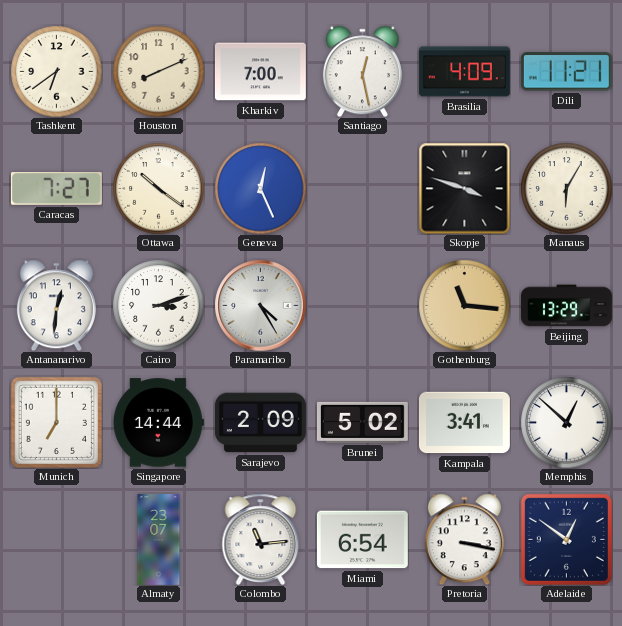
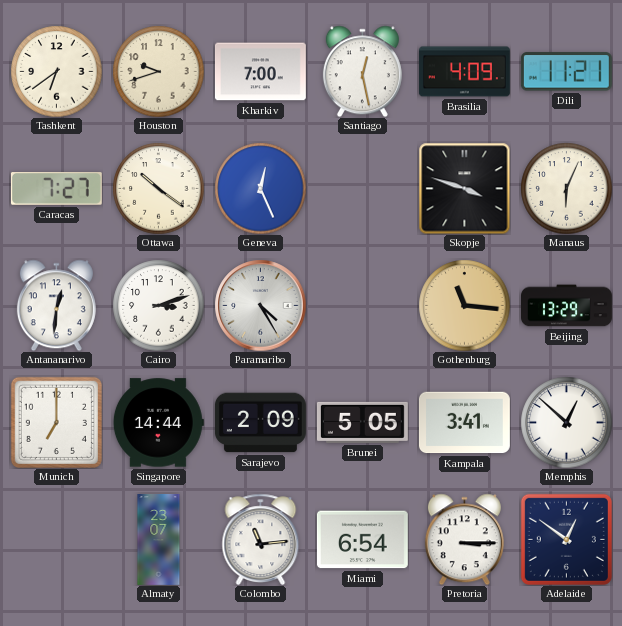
Houston: 8:11 -> 9:42
Manaus: 6:05 -> 6:04
Brunei: 5:02 -> 5:05
Pretoria: 3:17 -> 3:15
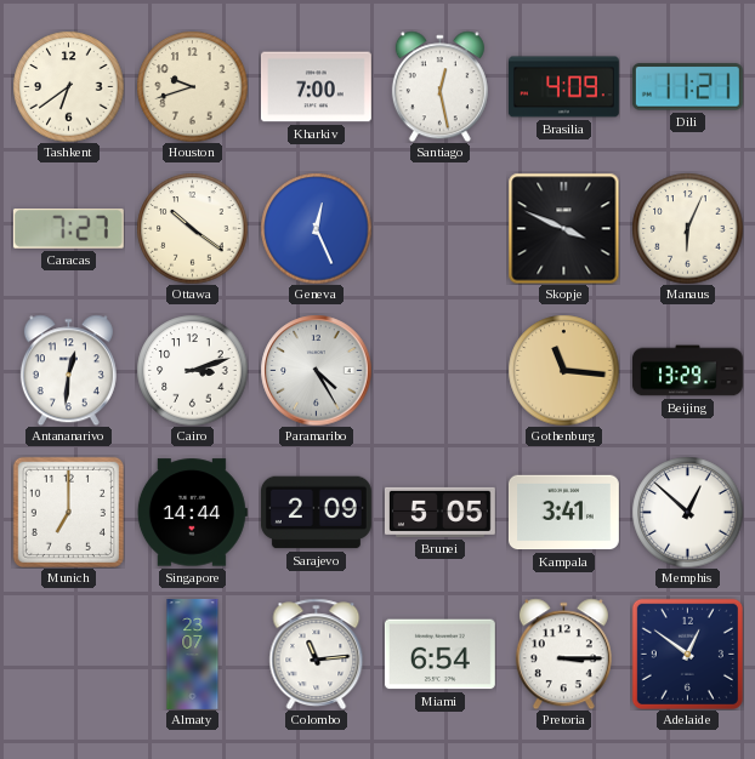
Skopje: 3:48 -> 3:49
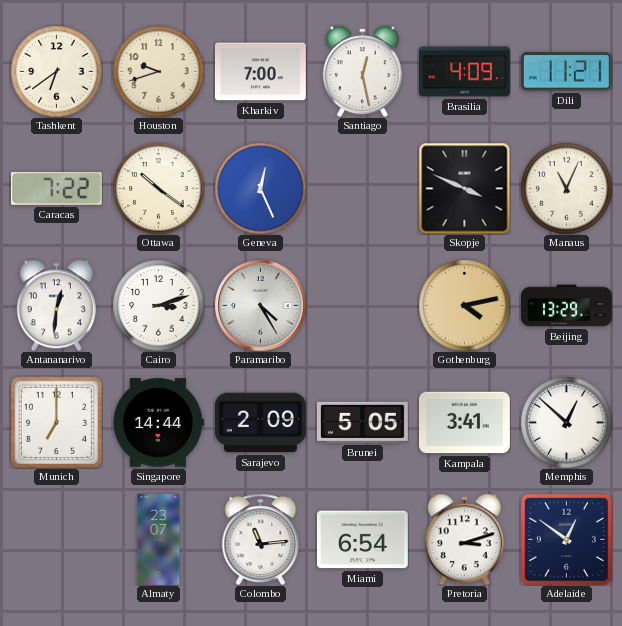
Caracas: 7:27 -> 7:22
Manaus: 6:04 -> 11:04
Gothenburg: 11:16 -> 4:13
Pretoria: 3:15 -> 3:12
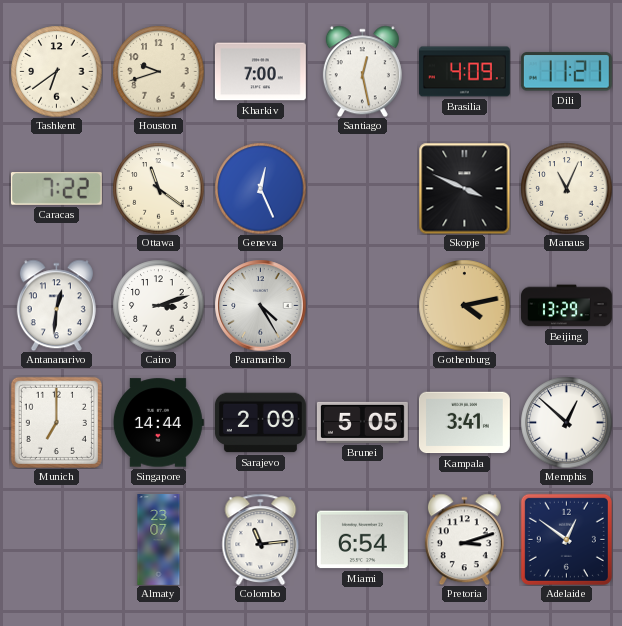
Ottawa: 10:21 -> 11:21
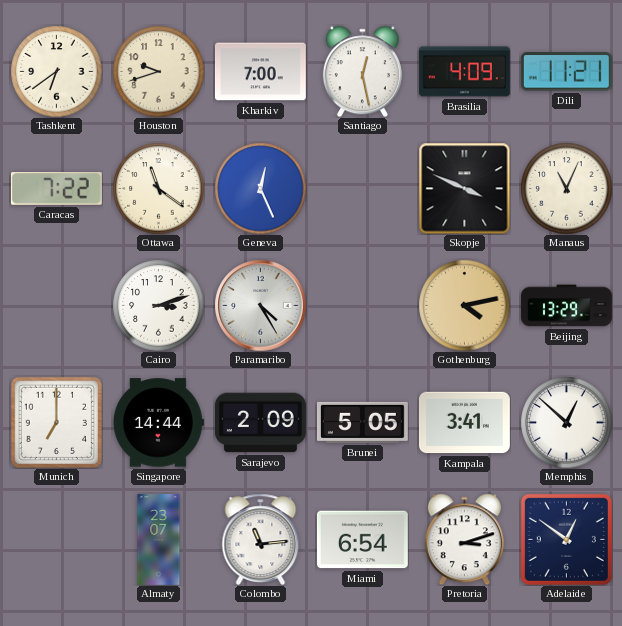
Antananarivo: 12:31 -> none
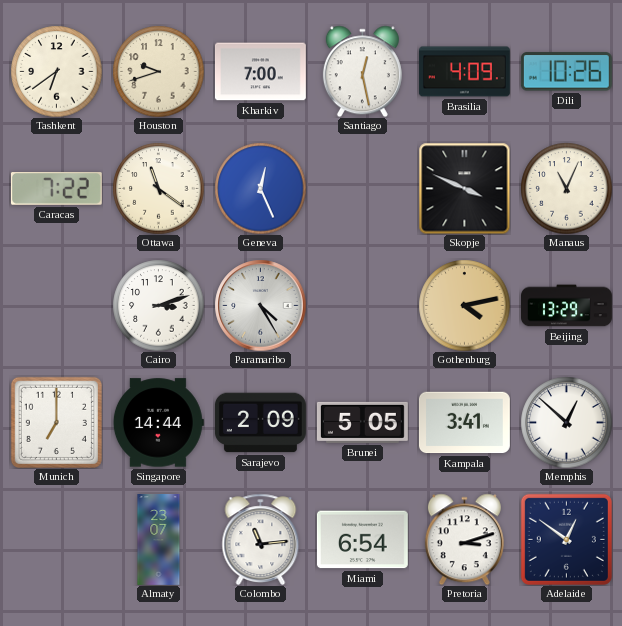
Dili: 11:21 -> 10:26
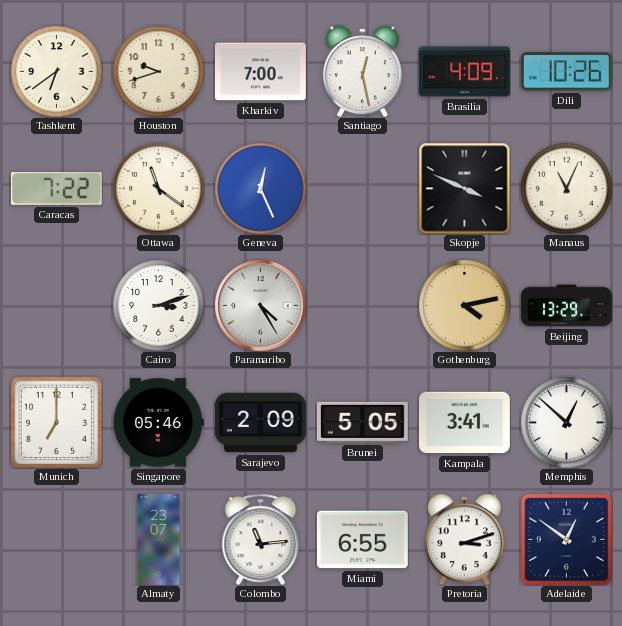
Singapore: 14:44 -> 05:46
Miami: 6:54 -> 6:55
